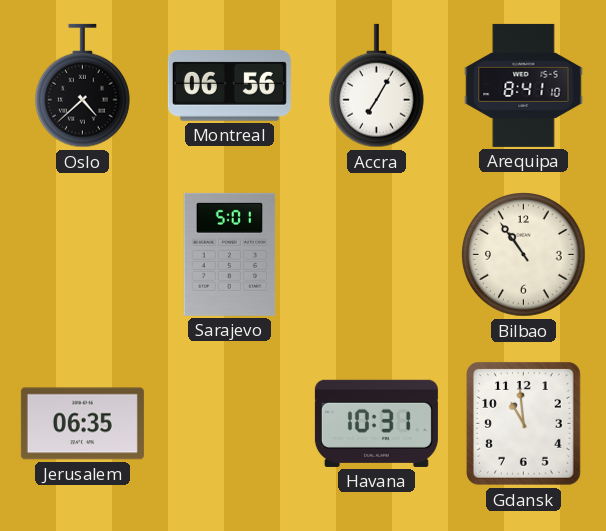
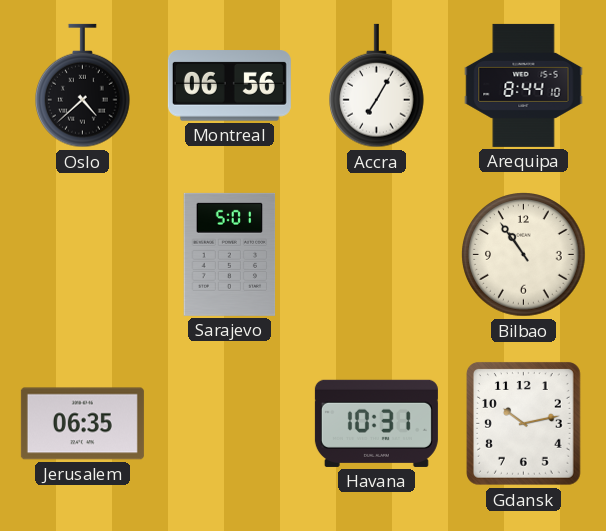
Arequipa: 8:41 -> 8:44
Gdansk: 10:59 -> 10:13
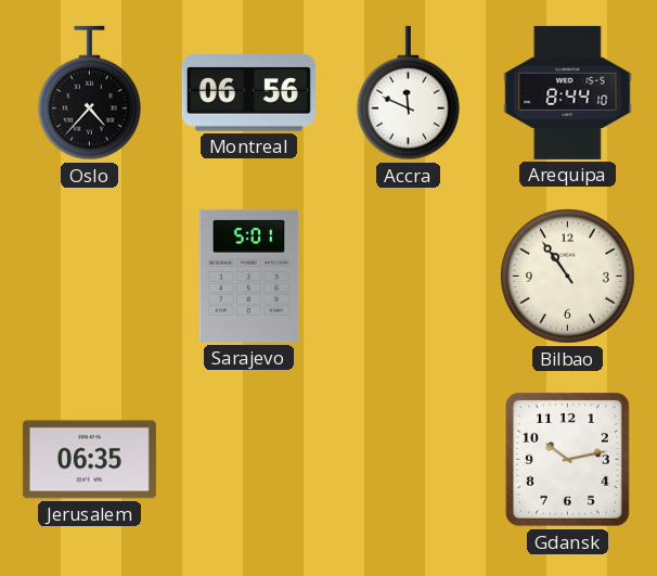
Oslo: 4:38 -> 4:37
Accra: 7:05 -> 11:49
Havana: 10:31 -> none
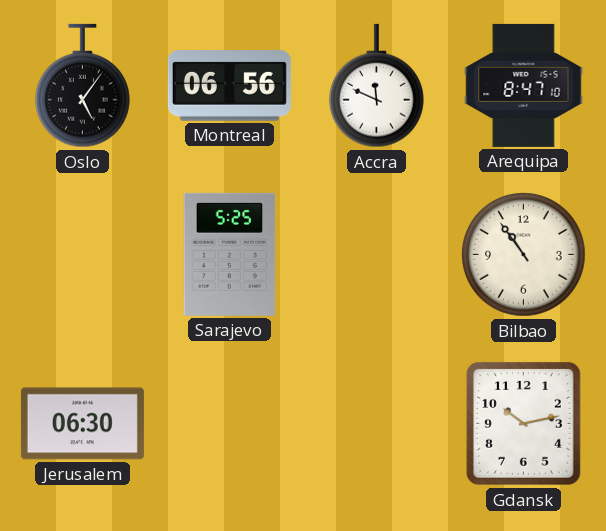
Oslo: 4:37 -> 5:06
Arequipa: 8:44 -> 8:47
Sarajevo: 5:01 -> 5:25
Jerusalem: 06:35 -> 06:30
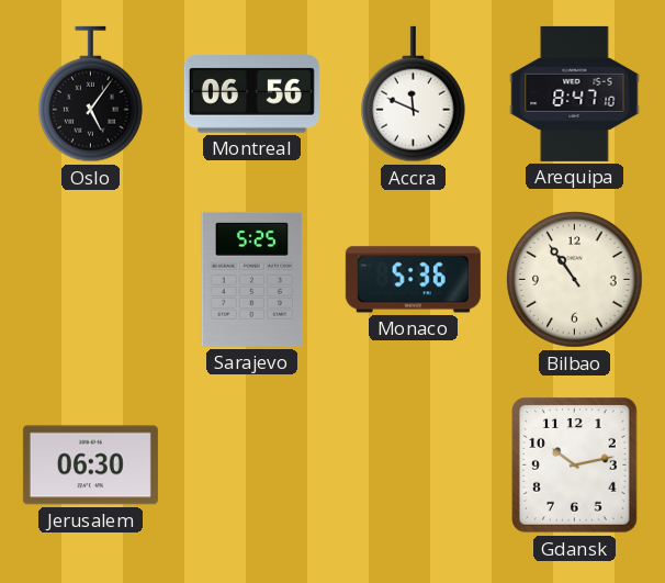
Monaco: none -> 5:36
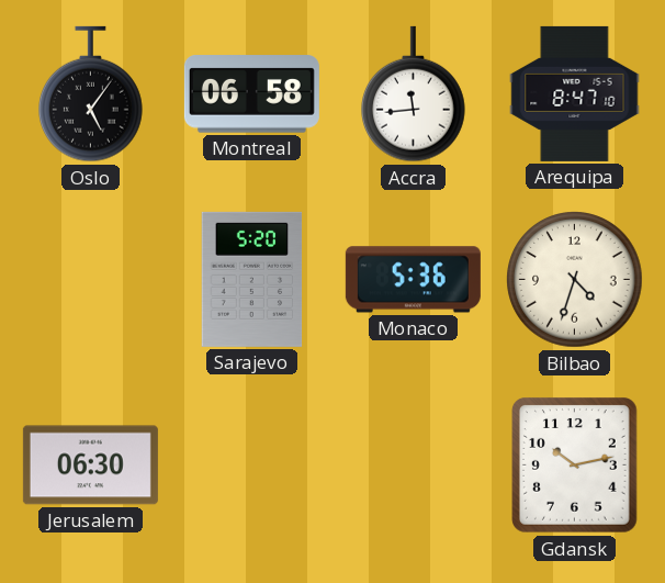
Montreal: 06:56 -> 06:58
Accra: 11:49 -> 11:44
Sarajevo: 5:25 -> 5:20
Bilbao: 10:54 -> 4:33
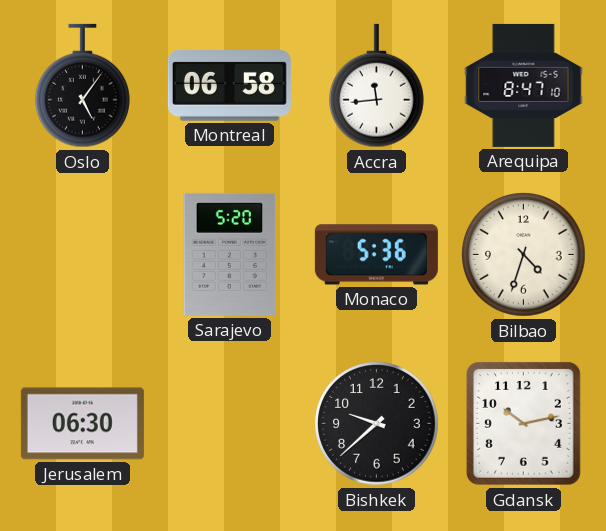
Bishkek: none -> 9:38
